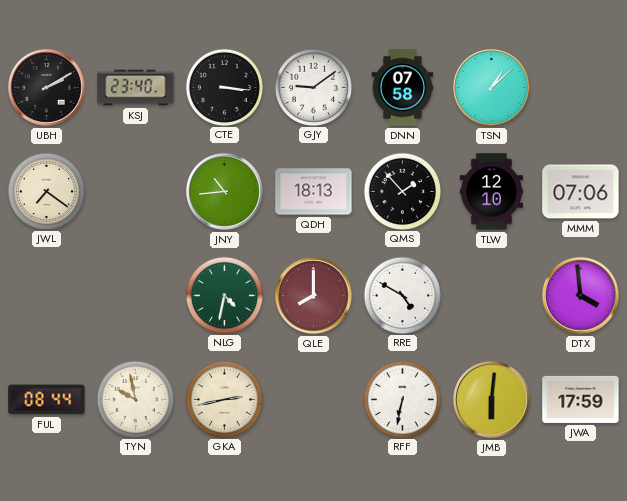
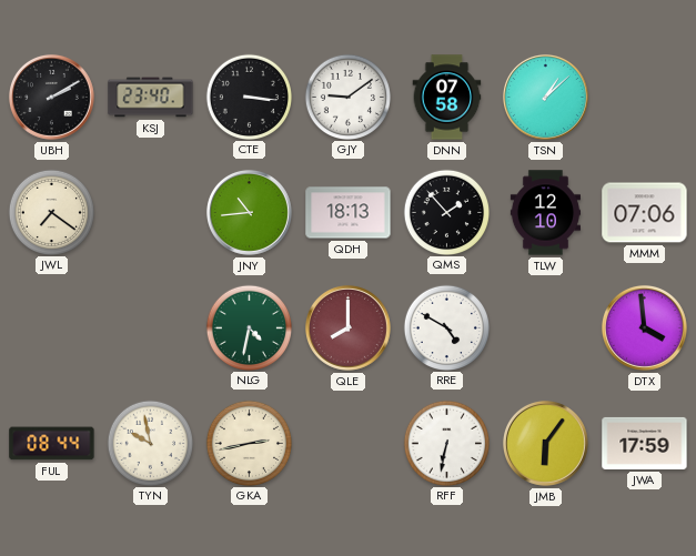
JMB: 6:01 -> 6:06
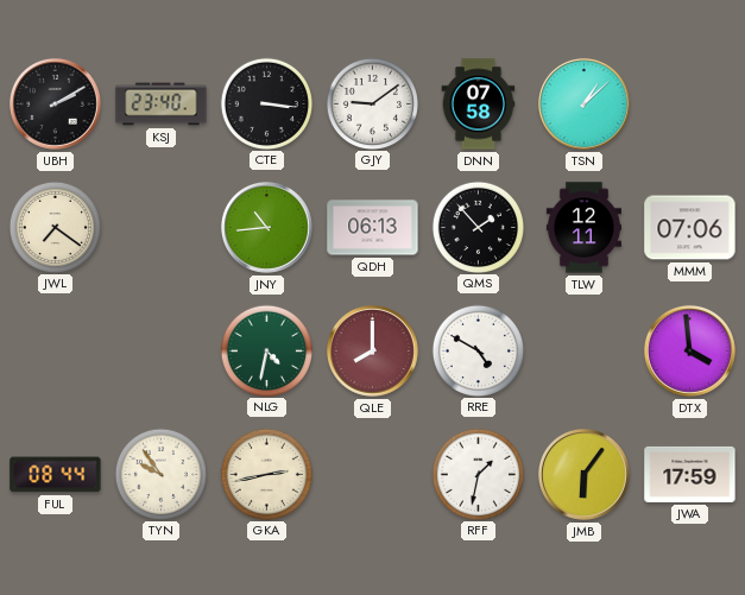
QDH: 18:13 -> 06:13
TLW: 12:10 -> 12:11
TYN: 9:58 -> 9:54
RFF: 6:32 -> 1:32
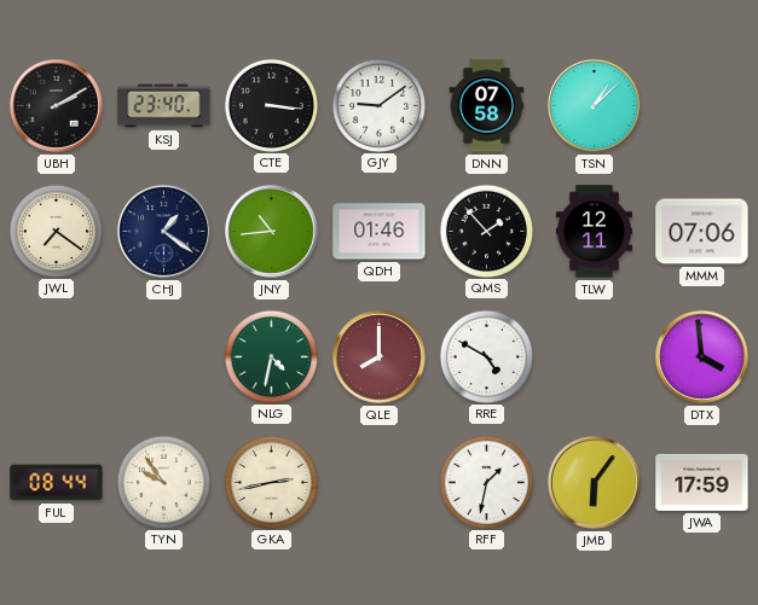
CHJ: none -> 1:21
QDH: 06:13 -> 01:46
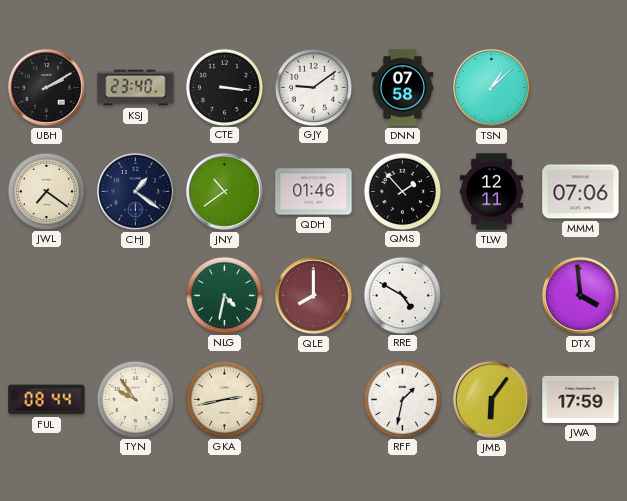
JNY: 10:44 -> 10:39
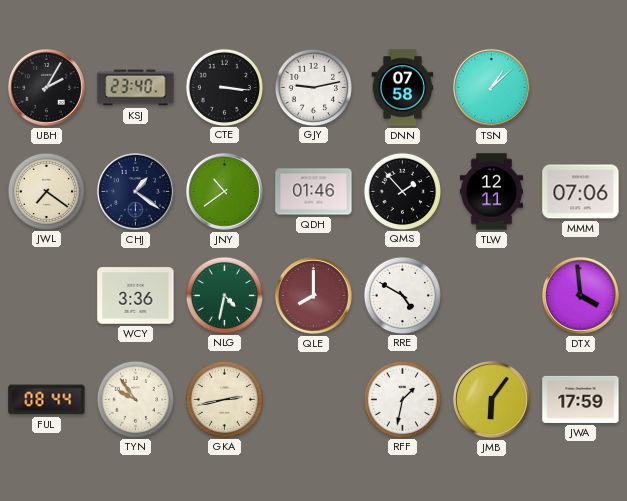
UBH: 2:10 -> 2:05
GJY: 9:09 -> 9:13
WCY: none -> 3:36
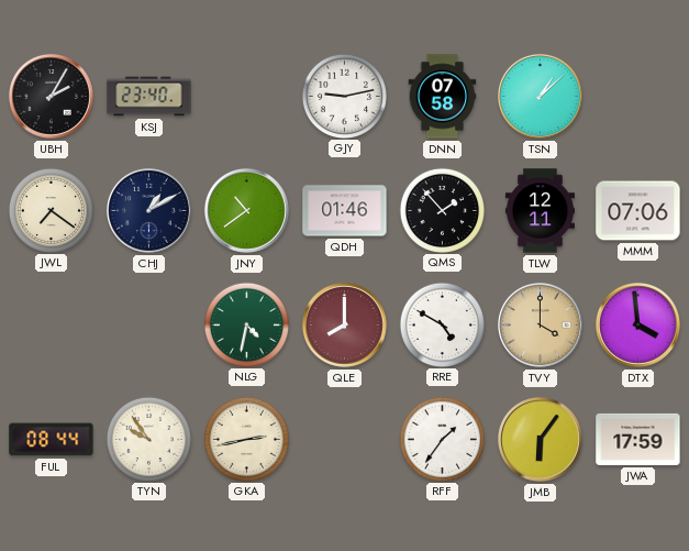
CTE: 3:16 -> none
CHJ: 1:21 -> 1:10
WCY: 3:36 -> none
TVY: none -> 4:00
RFF: 1:32 -> 1:36
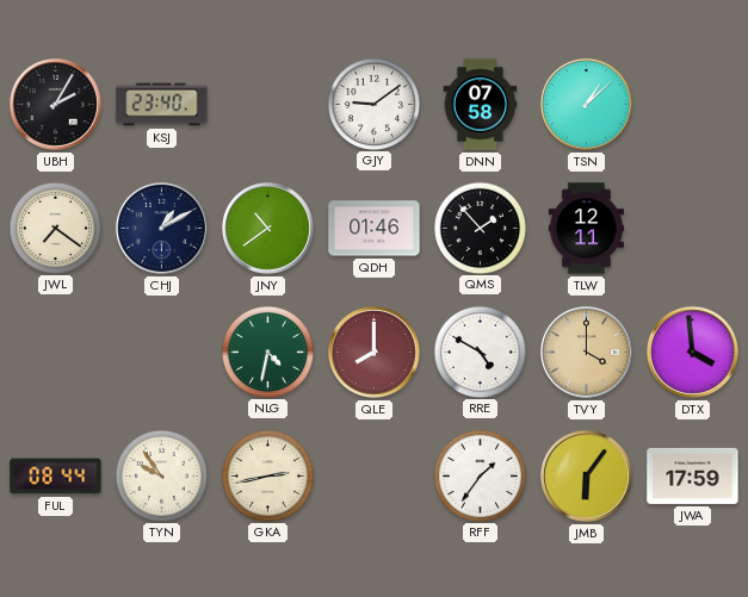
GJY: 9:13 -> 9:09
MMM: 07:06 -> none
